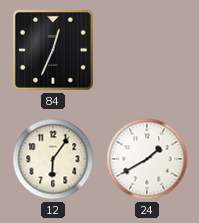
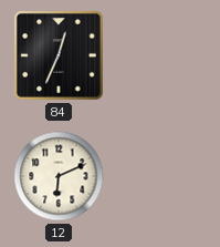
12: 6:06 -> 6:11
24: 1:40 -> none
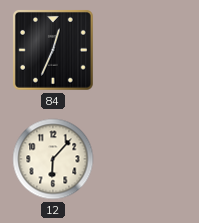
12: 6:11 -> 6:07
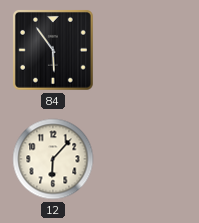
84: 12:34 -> 5:54
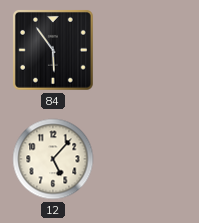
12: 6:07 -> 5:07
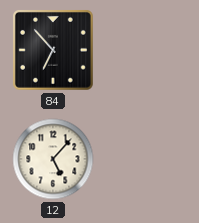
84: 5:54 -> 6:53
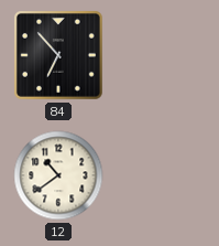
12: 5:07 -> 10:39
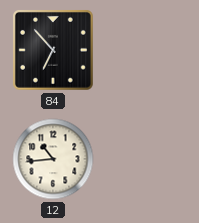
12: 10:39 -> 10:44
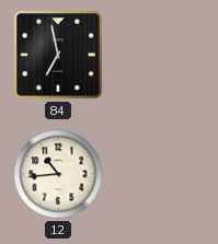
84: 6:53 -> 6:58
